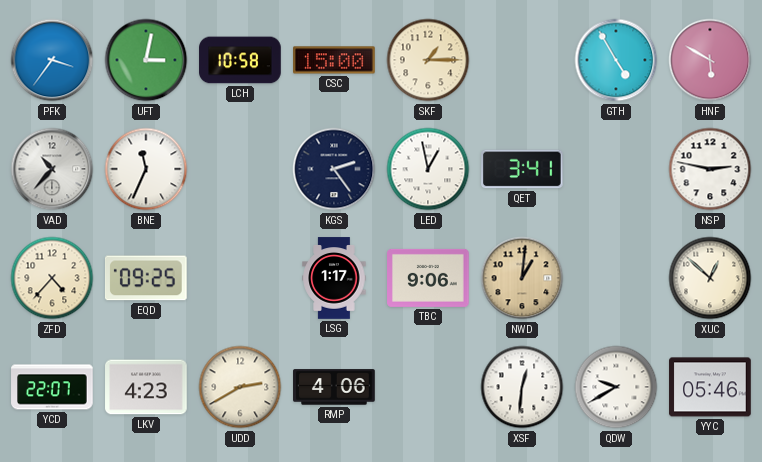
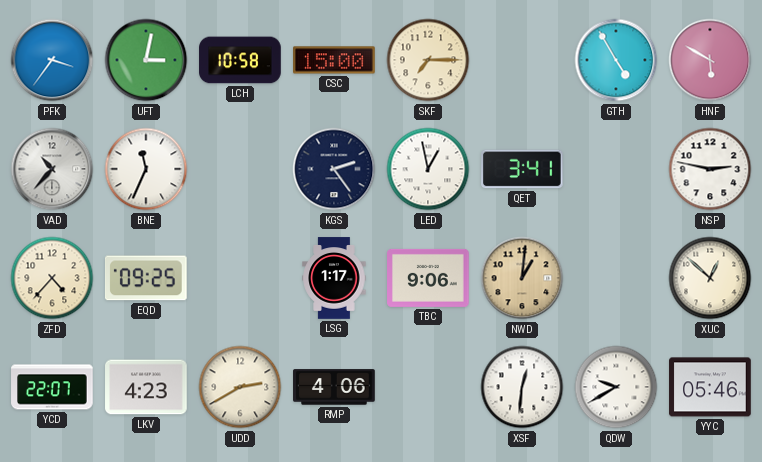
SKF: 1:15 -> 7:15
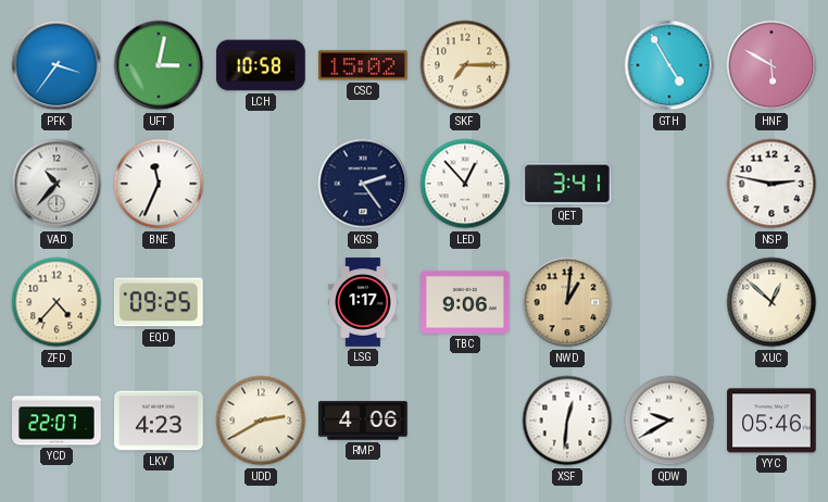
CSC: 15:00 -> 15:02
LED: 12:58 -> 12:53
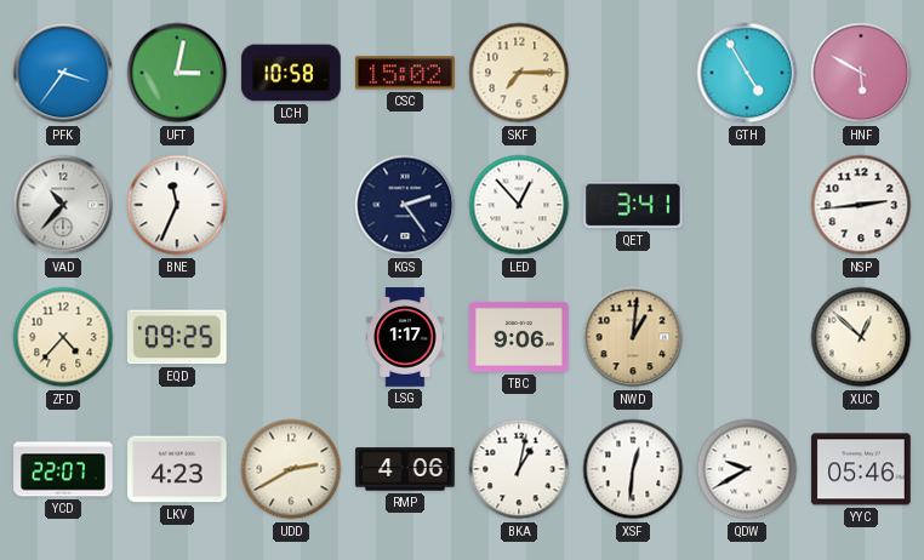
NSP: 2:47 -> 2:44
BKA: none -> 1:02
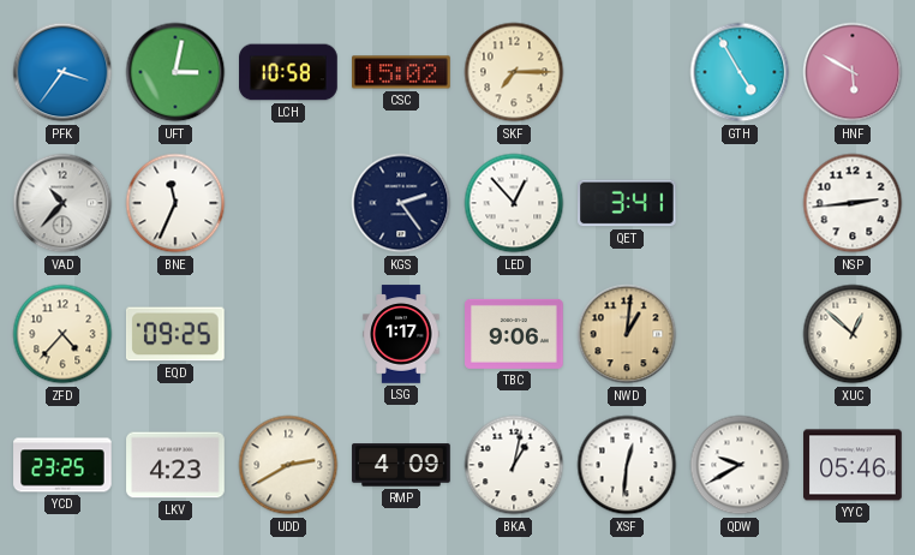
YCD: 22:07 -> 23:25
RMP: 4:06 -> 4:09
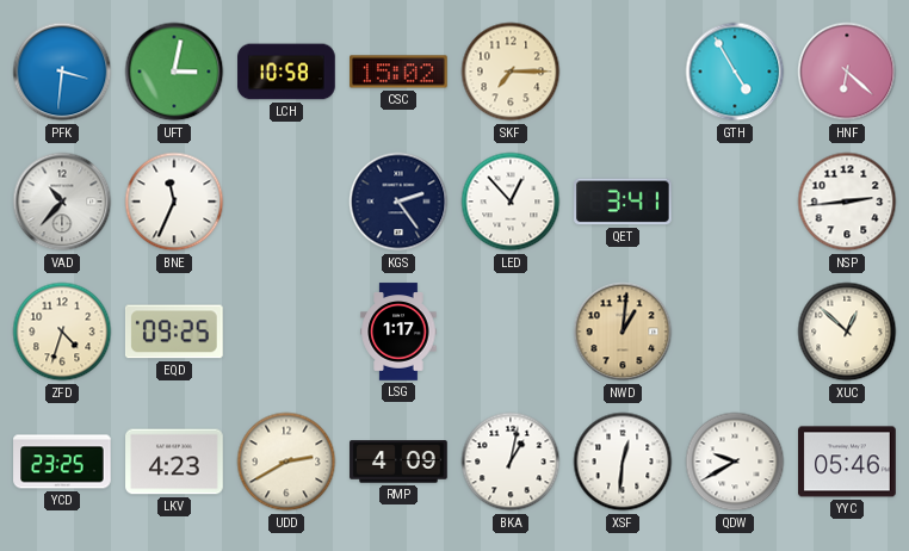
PFK: 3:36 -> 3:31
HNF: 5:50 -> 6:22
ZFD: 4:37 -> 4:33
TBC: 9:06 -> none
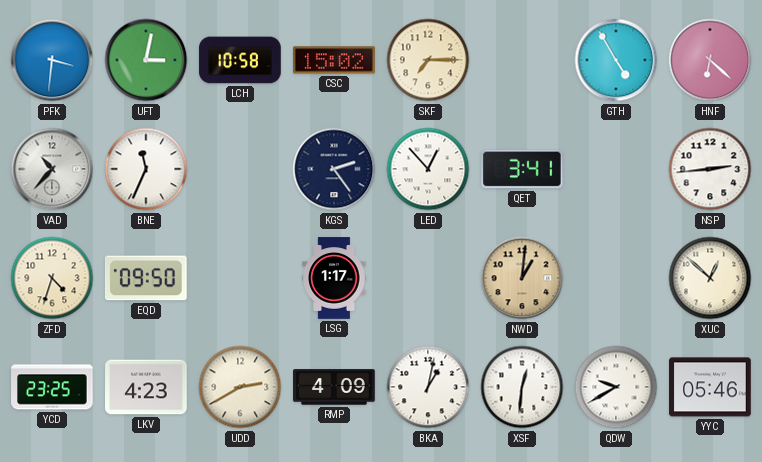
EQD: 09:25 -> 09:50
